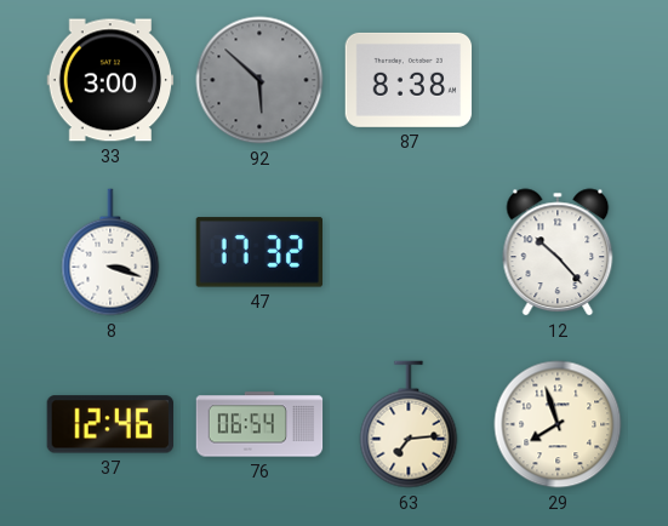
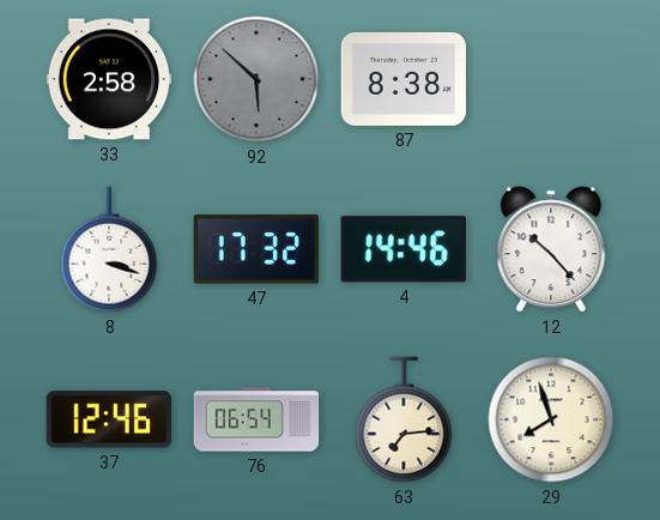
33: 3:00 -> 2:58
4: none -> 14:46
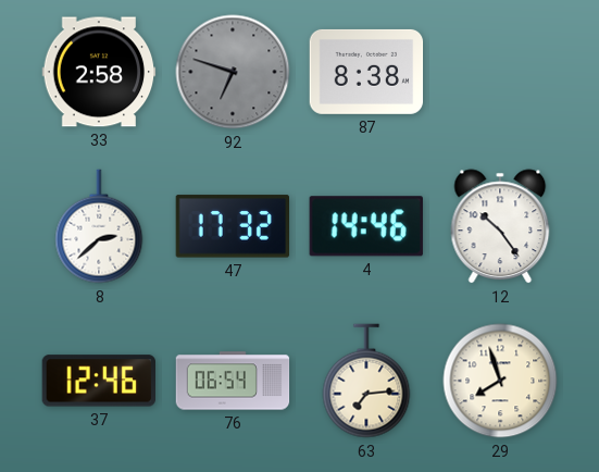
92: 5:52 -> 6:48
8: 3:18 -> 2:38
12: 10:23 -> 10:24
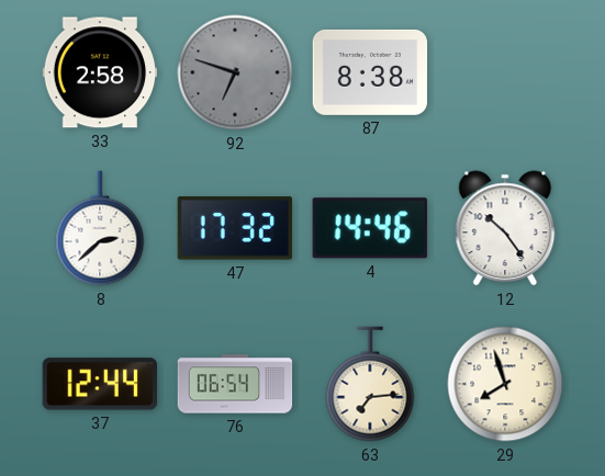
37: 12:46 -> 12:44
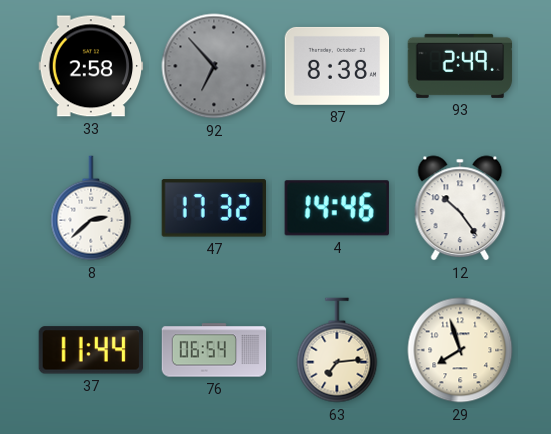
92: 6:48 -> 6:53
93: none -> 2:49
37: 12:44 -> 11:44
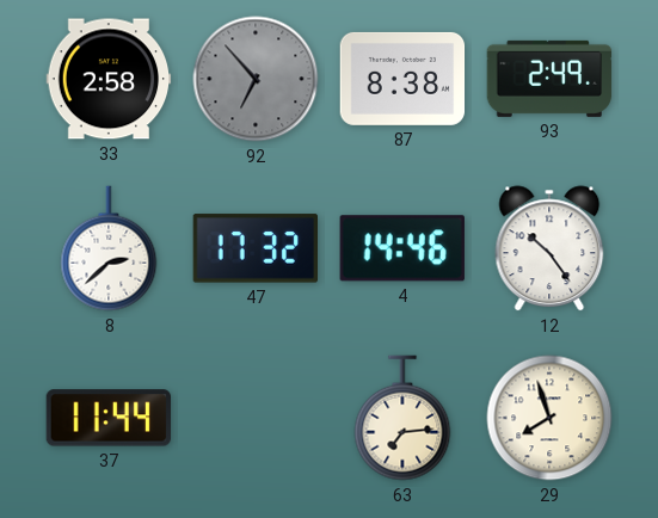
76: 06:54 -> none
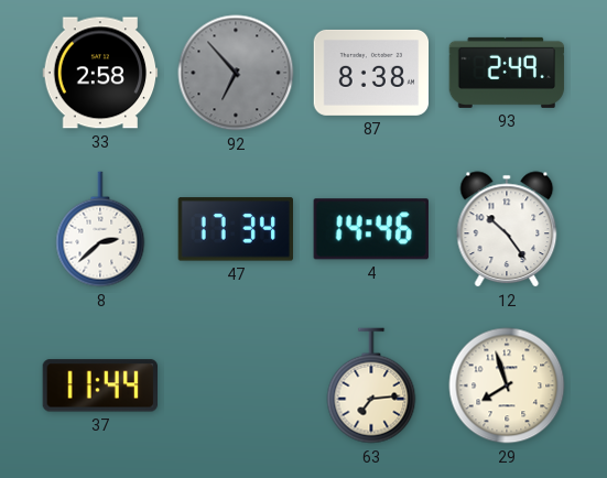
47: 17:32 -> 17:34
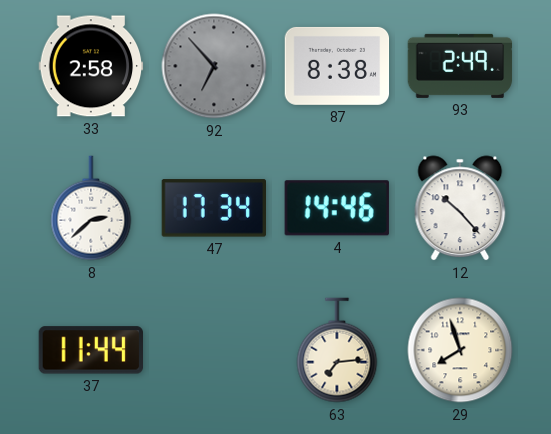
12: 10:24 -> 10:23
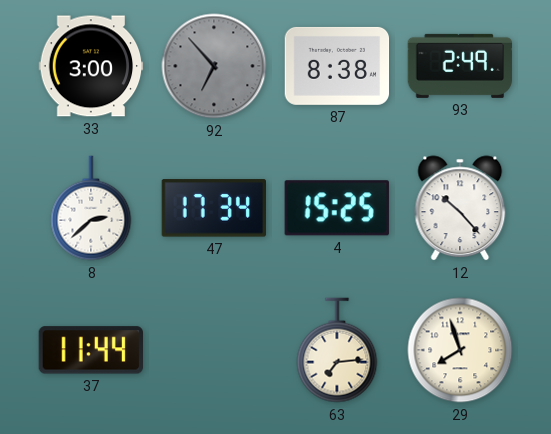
33: 2:58 -> 3:00
4: 14:46 -> 15:25
